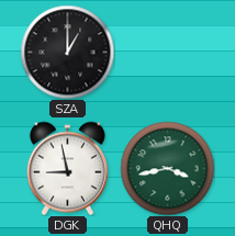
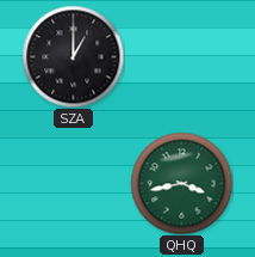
DGK: 8:58 -> none
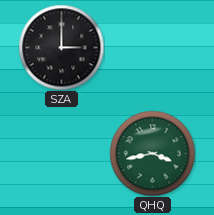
SZA: 1:00 -> 3:00
